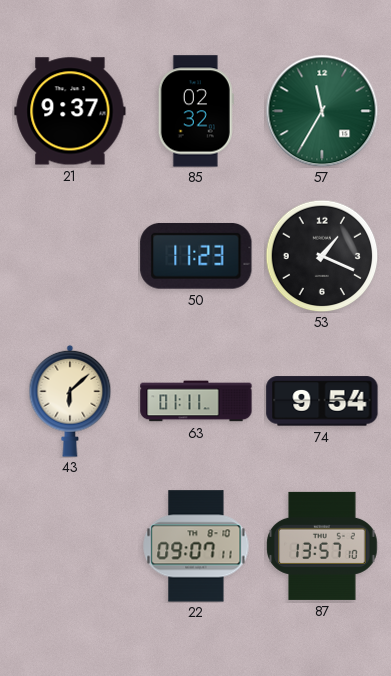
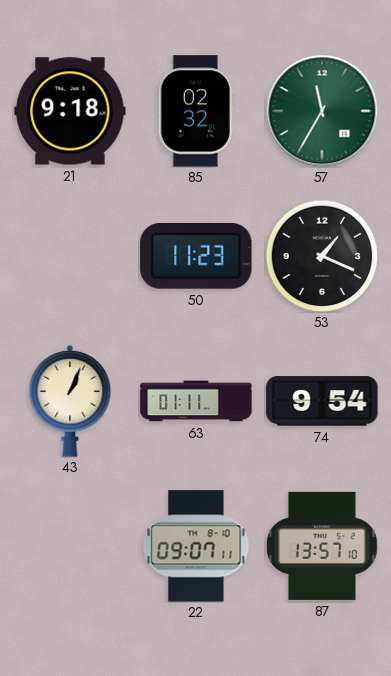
21: 9:37 -> 9:18
43: 6:08 -> 1:04
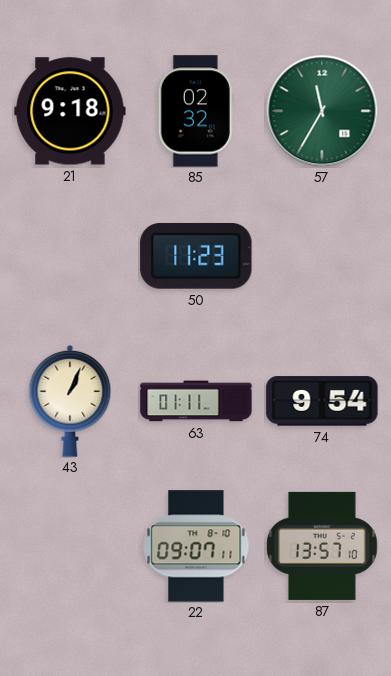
53: 1:19 -> none
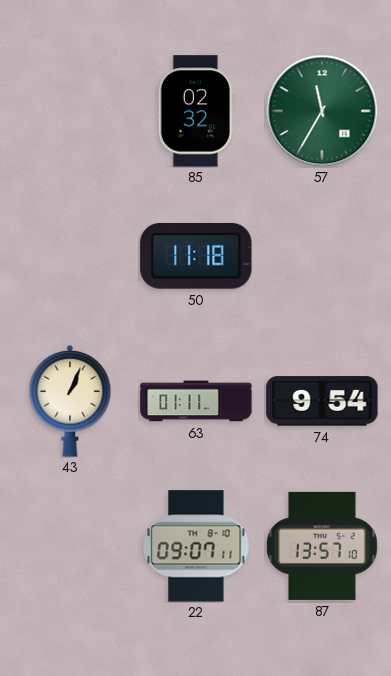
21: 9:18 -> none
50: 11:23 -> 11:18
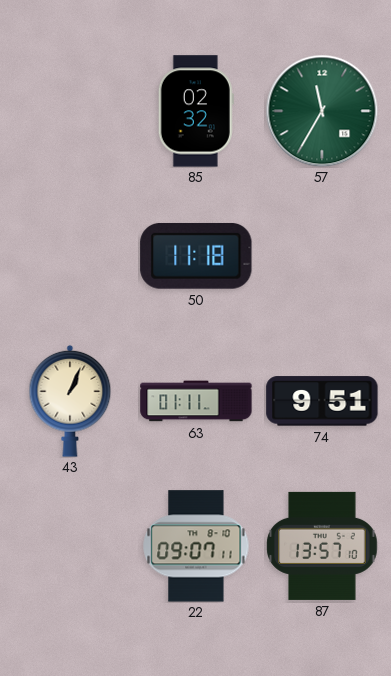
74: 9:54 -> 9:51
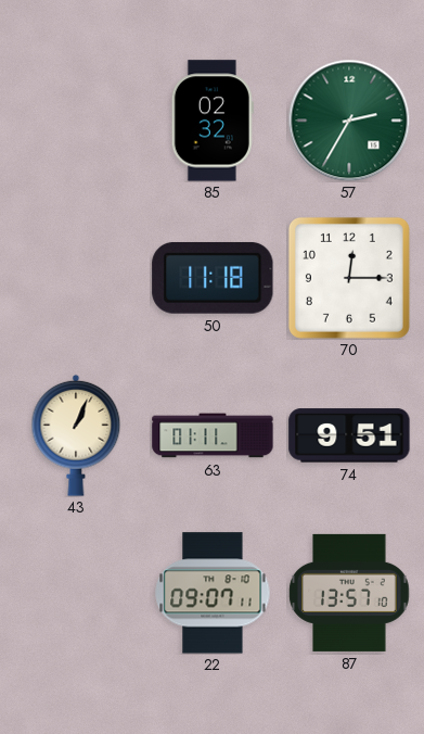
57: 11:35 -> 2:35
70: none -> 12:15
